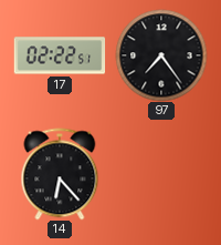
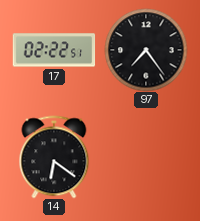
14: 6:23 -> 6:21
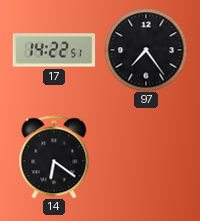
17: 02:22 -> 14:22
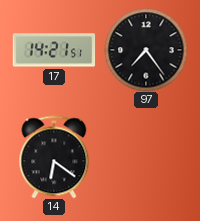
17: 14:22 -> 14:21
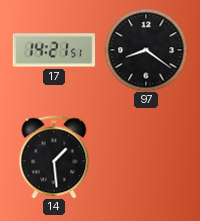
97: 7:24 -> 8:21
14: 6:21 -> 1:29
